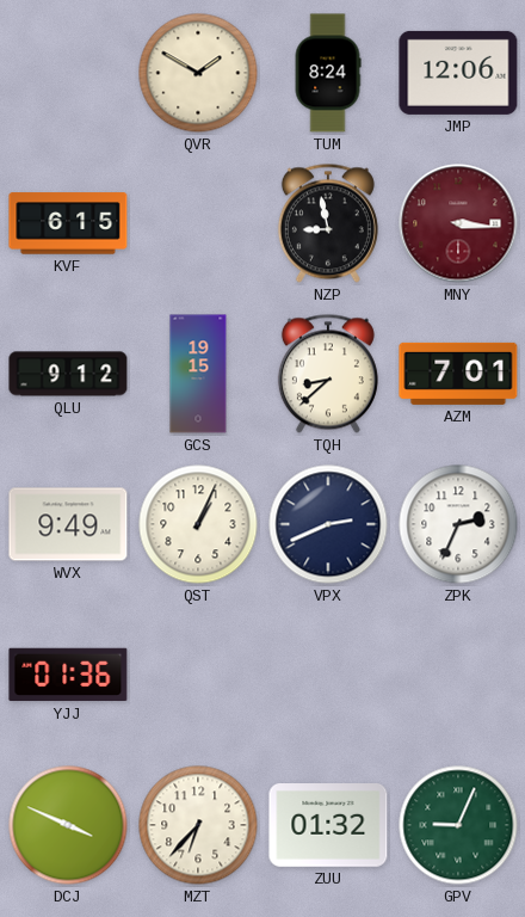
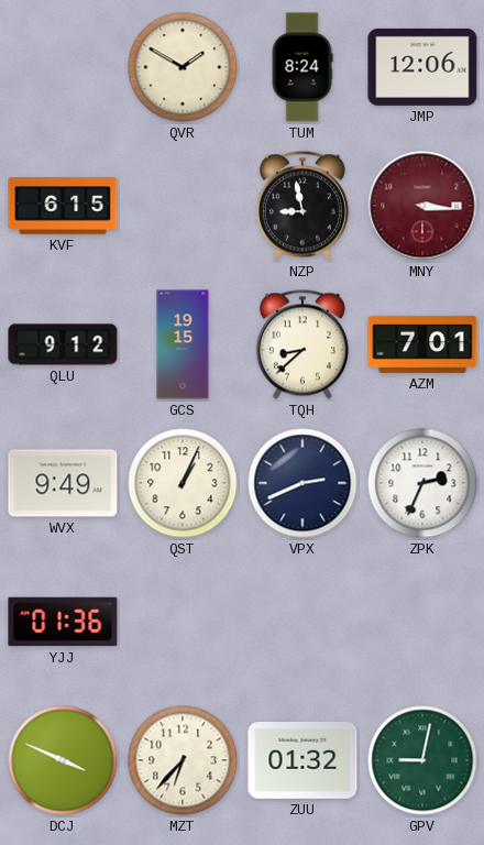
GPV: 9:04 -> 9:02
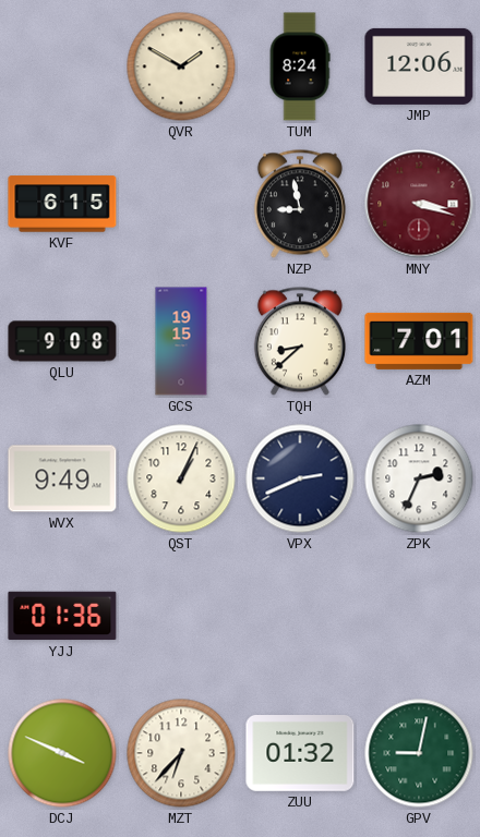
MNY: 3:16 -> 3:18
QLU: 9:12 -> 9:08
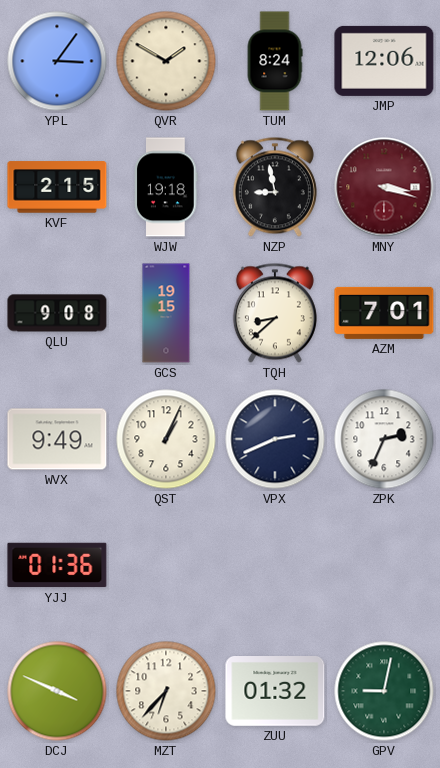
YPL: none -> 3:06
KVF: 6:15 -> 2:15
WJW: none -> 19:18
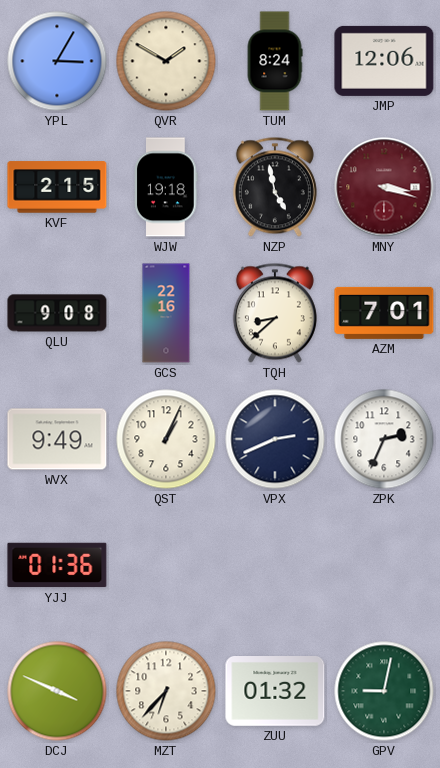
YPL: 3:06 -> 3:05
NZP: 8:58 -> 4:58
GCS: 19:15 -> 22:16
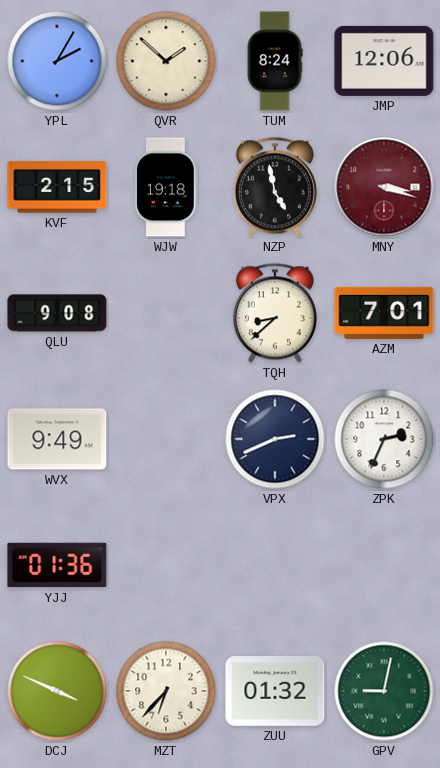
YPL: 3:05 -> 2:05
QVR: 1:50 -> 1:52
GCS: 22:16 -> none
QST: 1:04 -> none
